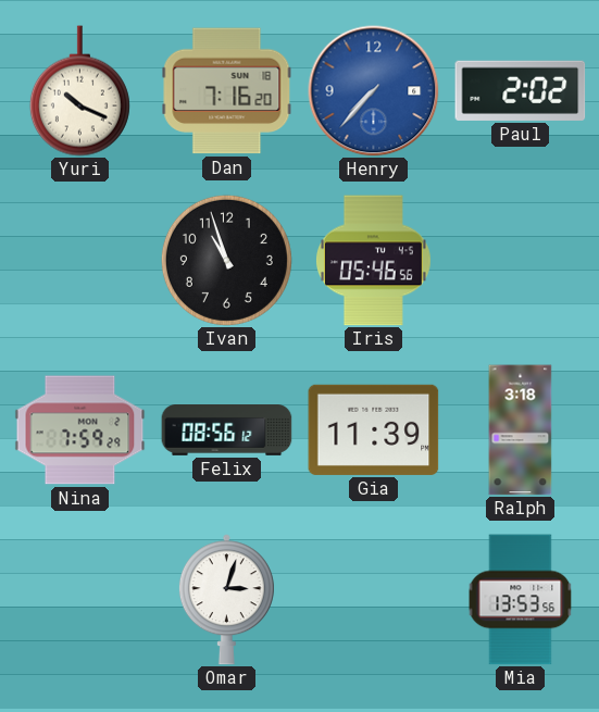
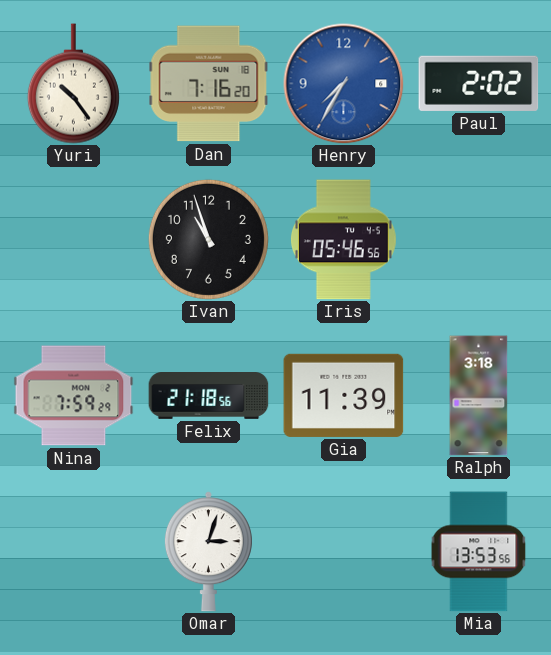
Yuri: 10:19 -> 10:24
Henry: 7:37 -> 7:35
Felix: 08:56 -> 21:18
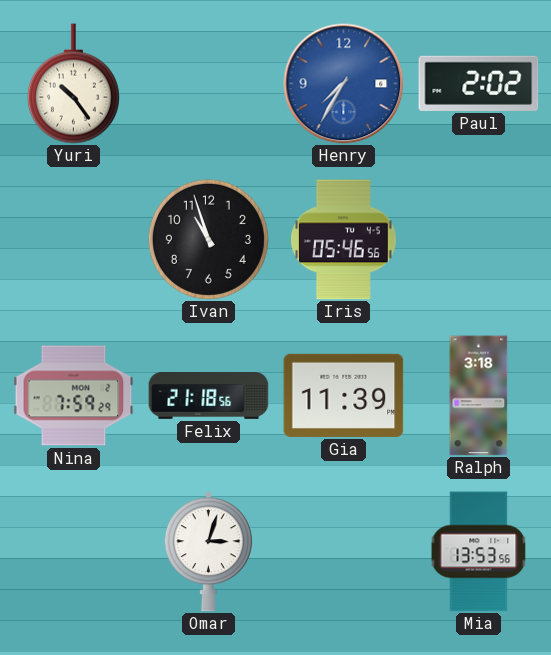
Dan: 7:16 -> none
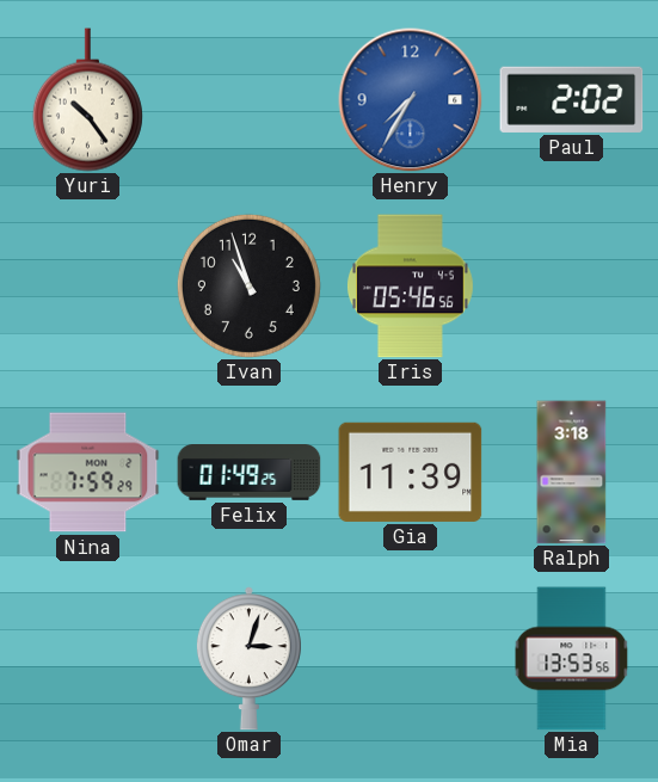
Felix: 21:18 -> 01:49
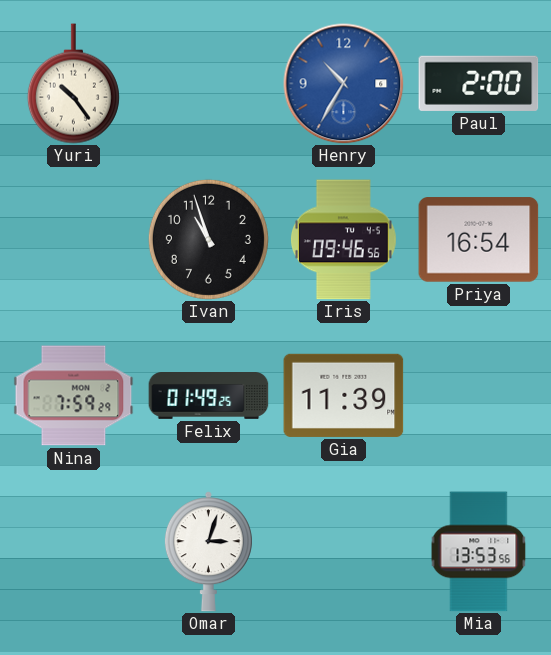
Henry: 7:35 -> 10:35
Paul: 2:02 -> 2:00
Iris: 05:46 -> 09:46
Priya: none -> 16:54
Ralph: 3:18 -> none
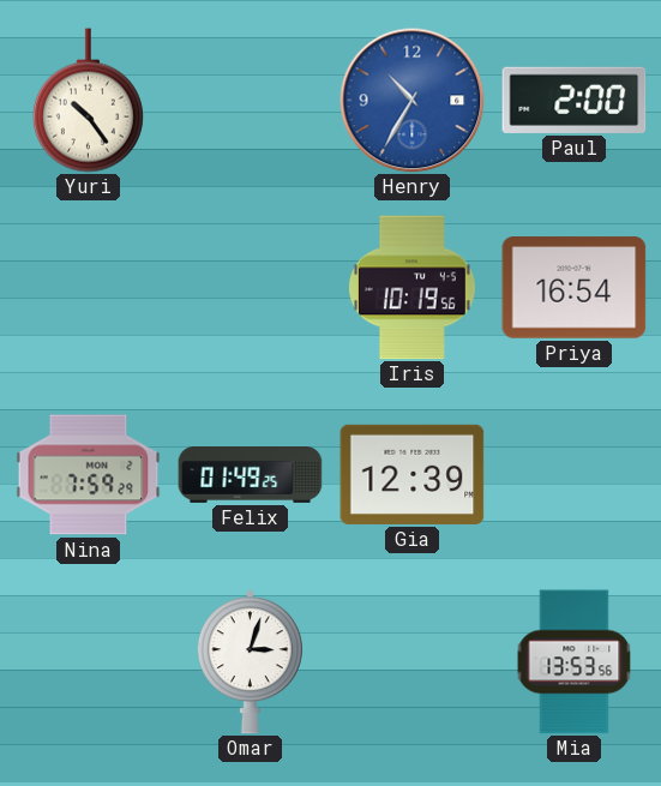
Ivan: 10:57 -> none
Iris: 09:46 -> 10:19
Gia: 11:39 -> 12:39
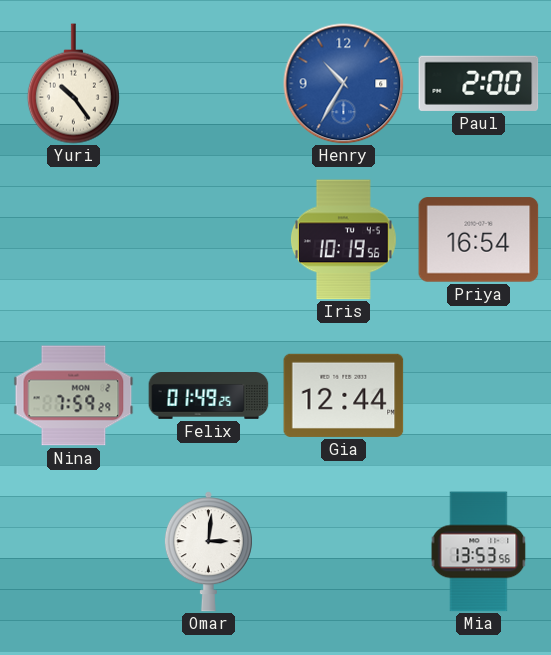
Gia: 12:39 -> 12:44
Omar: 3:03 -> 3:01
